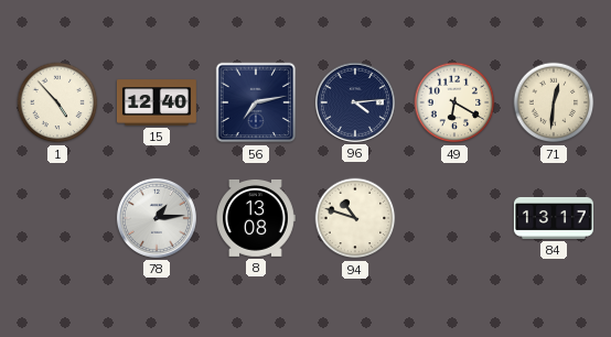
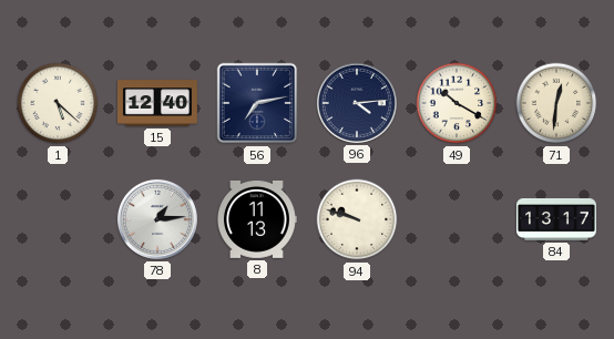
1: 4:53 -> 5:22
49: 6:20 -> 10:20
8: 13:08 -> 11:13
94: 10:48 -> 9:48
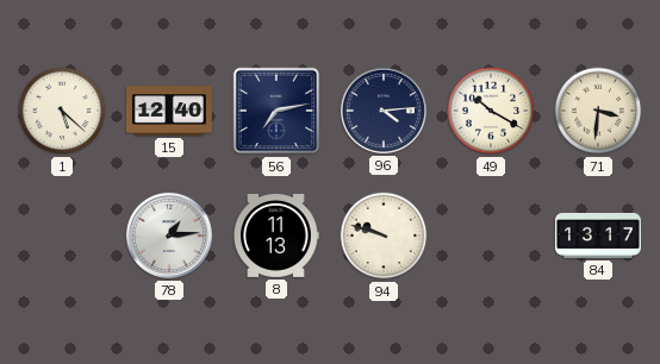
71: 12:31 -> 3:31
